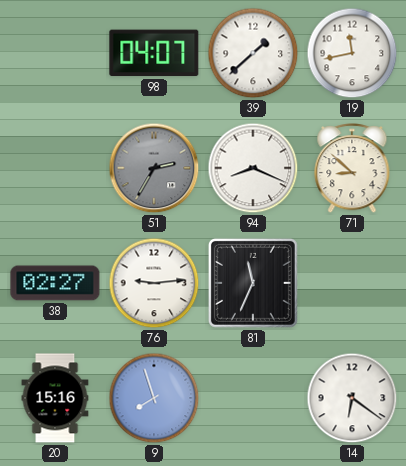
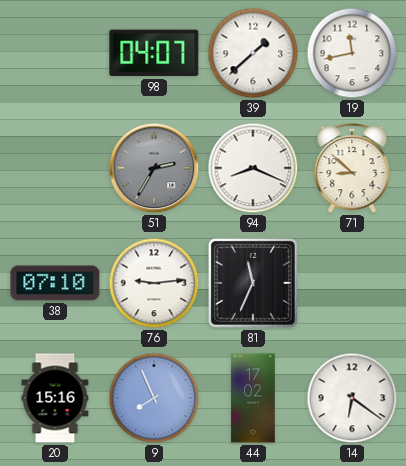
38: 02:27 -> 07:10
9: 7:57 -> 7:56
44: none -> 17:02
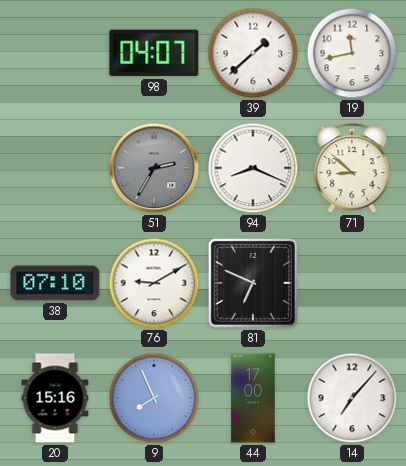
76: 9:14 -> 9:10
81: 11:34 -> 6:49
44: 17:02 -> 17:00
14: 6:21 -> 7:07
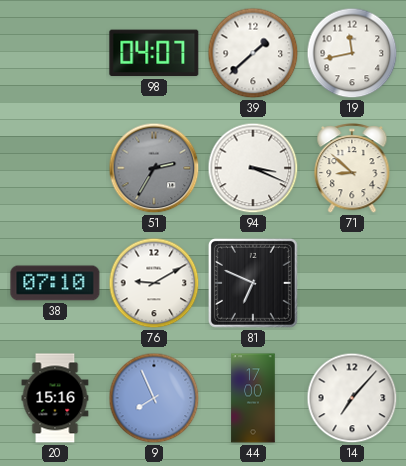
94: 8:19 -> 3:19
